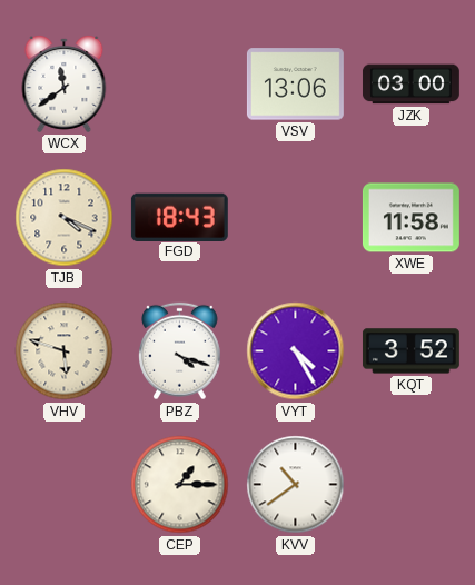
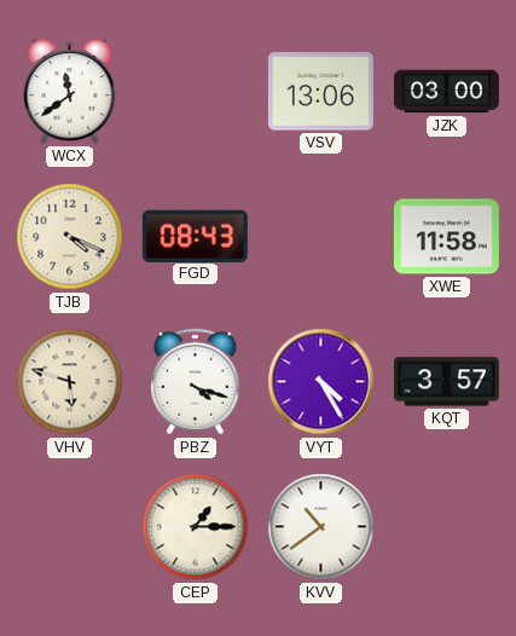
FGD: 18:43 -> 08:43
KQT: 3:52 -> 3:57
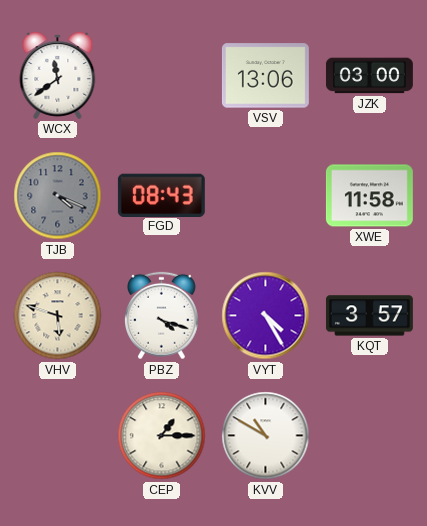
TJB dial: cream -> grey
KVV: 10:39 -> 10:50
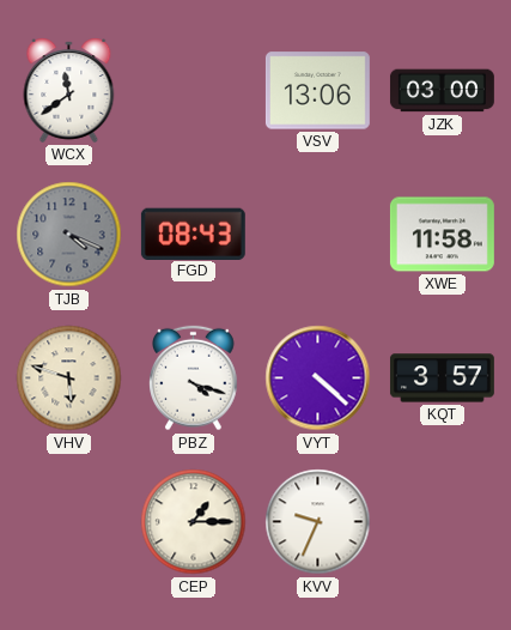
VYT: 4:25 -> 4:22
KVV: 10:50 -> 9:34
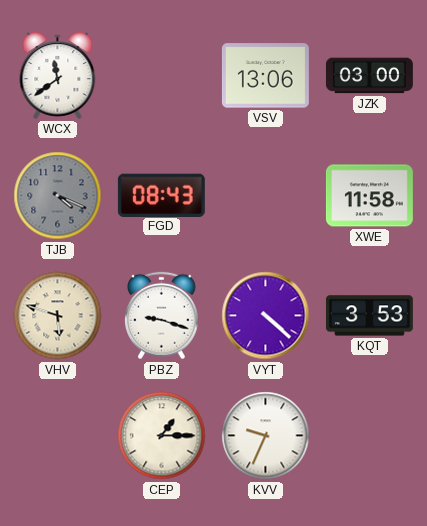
PBZ: 4:18 -> 9:18
KQT: 3:57 -> 3:53
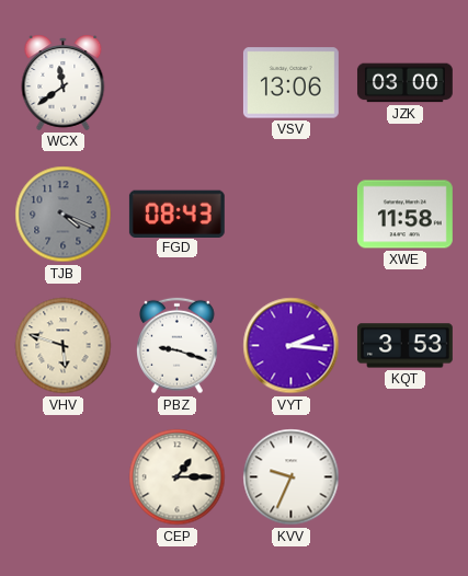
VYT: 4:22 -> 2:16
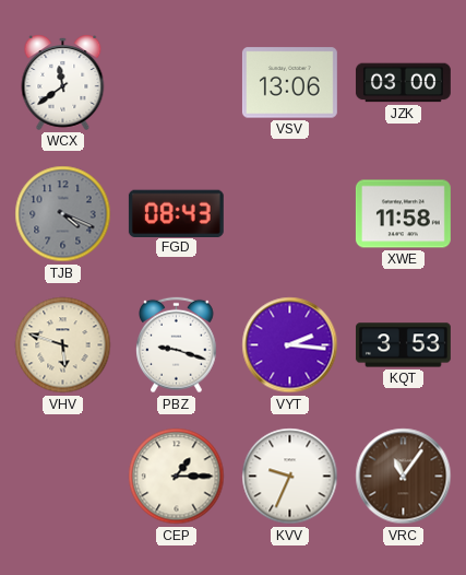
VRC: none -> 11:06
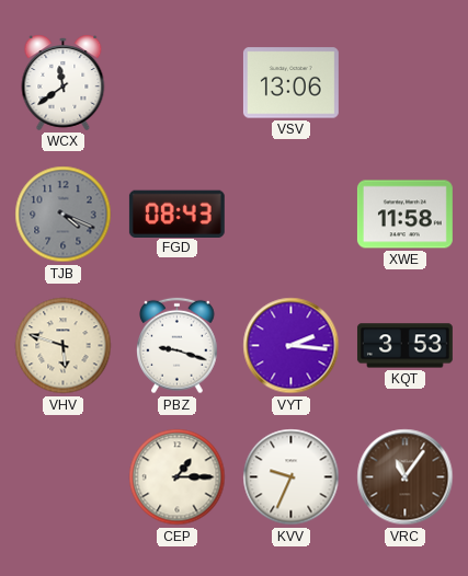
JZK: 03:00 -> none
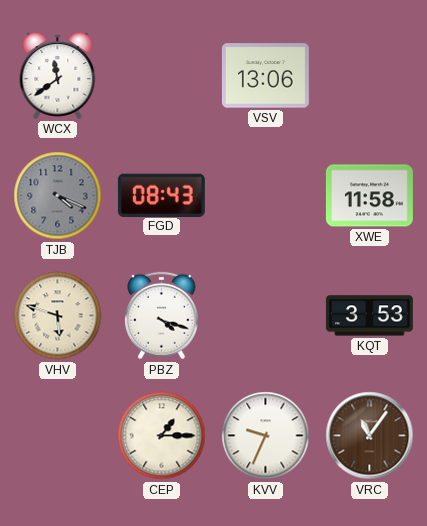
PBZ: 9:18 -> 4:18
VYT: 2:16 -> none
